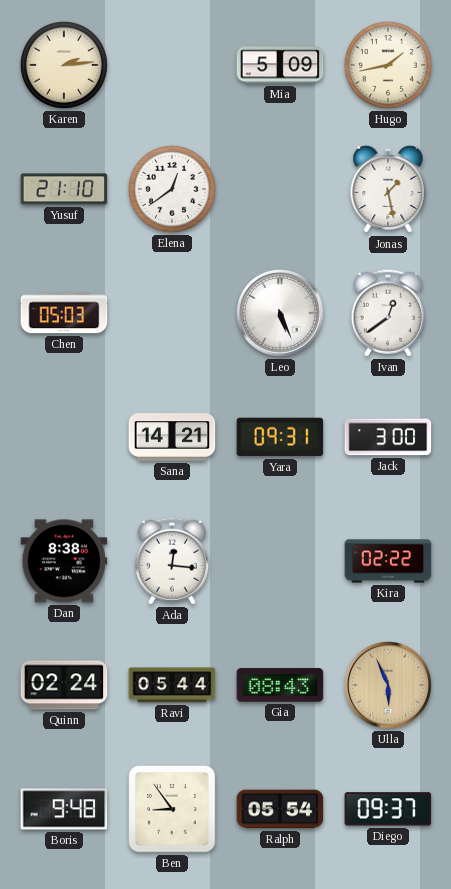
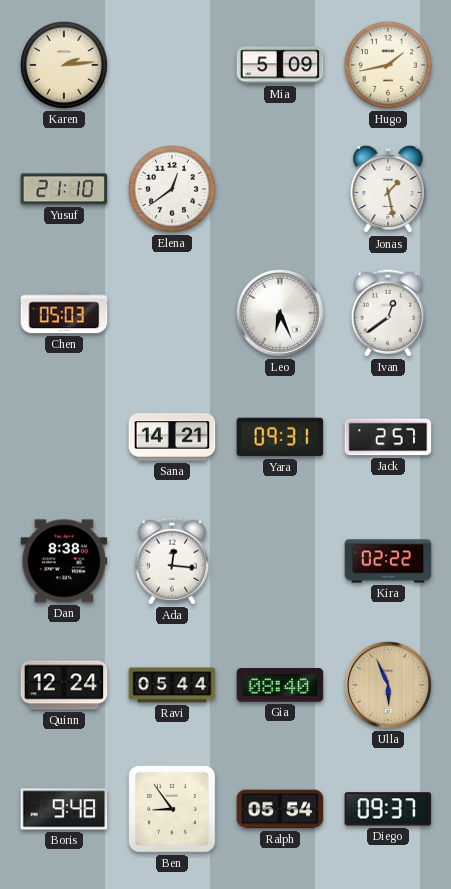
Leo: 5:26 -> 6:26
Jack: 3:00 -> 2:57
Quinn: 02:24 -> 12:24
Gia: 08:43 -> 08:40
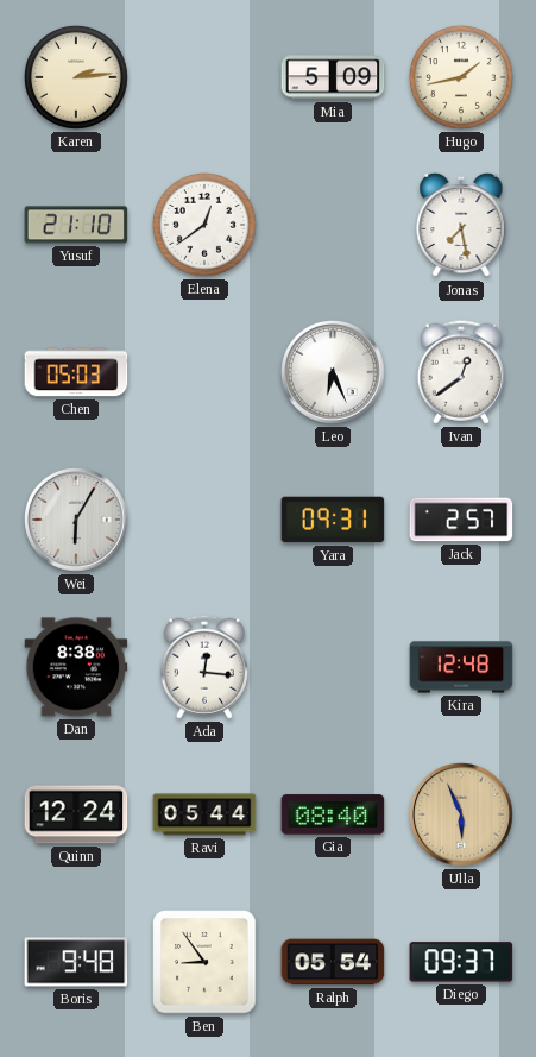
Jonas: 1:28 -> 7:28
Wei: none -> 6:05
Sana: 14:21 -> none
Kira: 02:22 -> 12:48
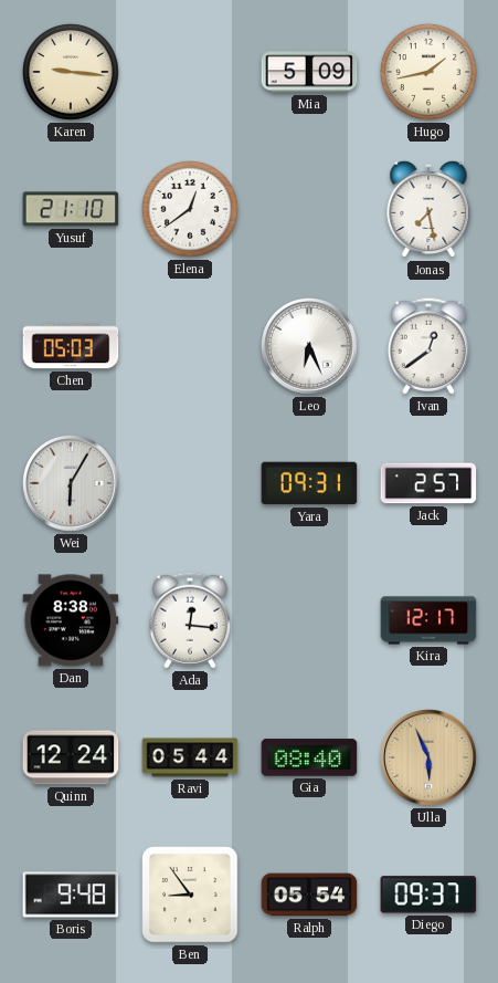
Karen: 2:14 -> 9:16
Kira: 12:48 -> 12:17
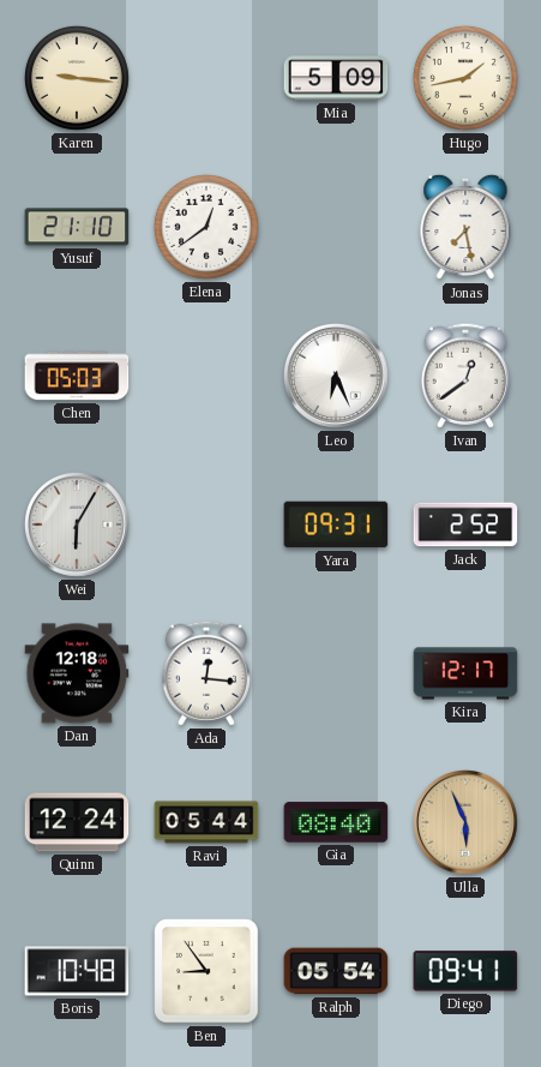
Jack: 2:57 -> 2:52
Dan: 8:38 -> 12:18
Boris: 9:48 -> 10:48
Diego: 09:37 -> 09:41
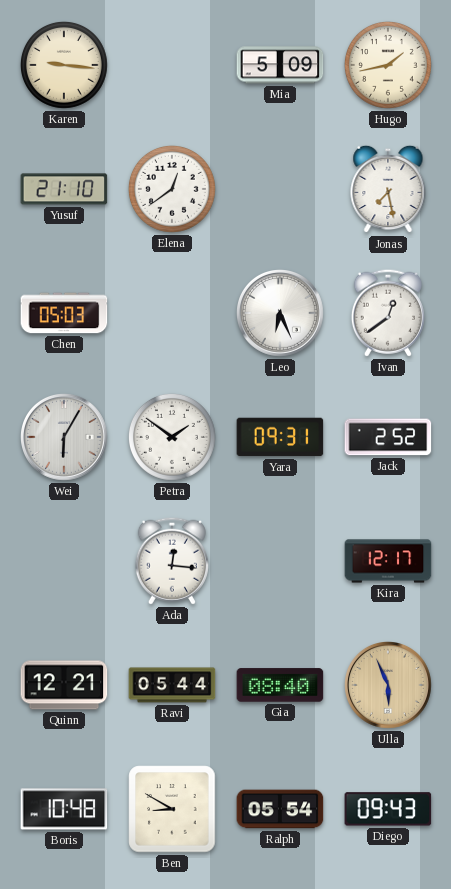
Petra: none -> 1:51
Dan: 12:18 -> none
Quinn: 12:24 -> 12:21
Ben: 8:54 -> 8:50
Diego: 09:41 -> 09:43
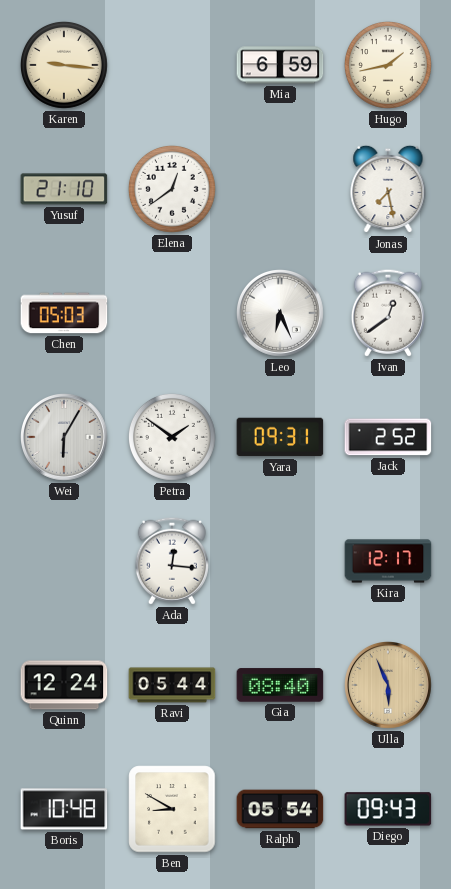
Mia: 5:09 -> 6:59
Quinn: 12:21 -> 12:24
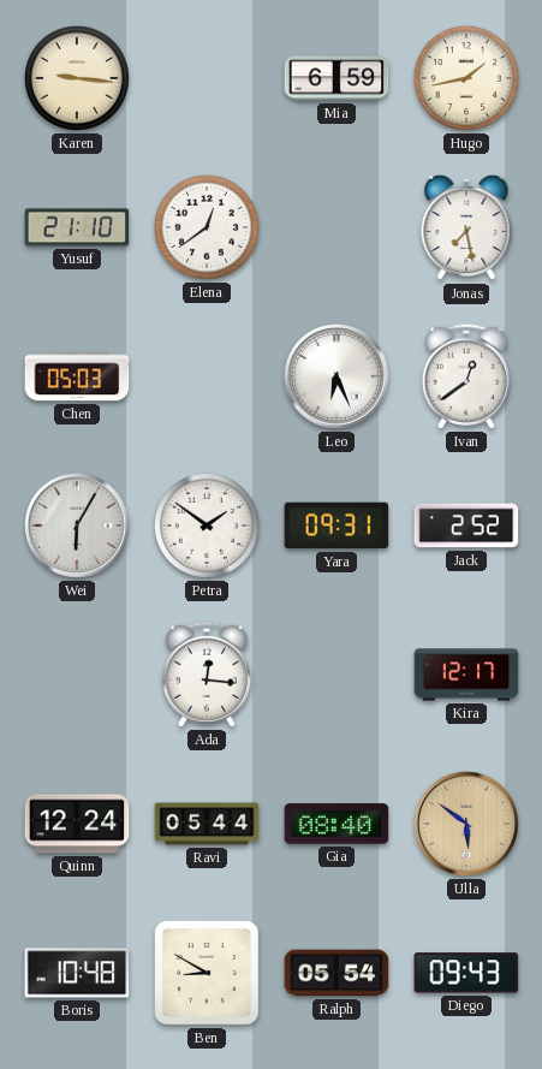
Ulla: 5:56 -> 5:51
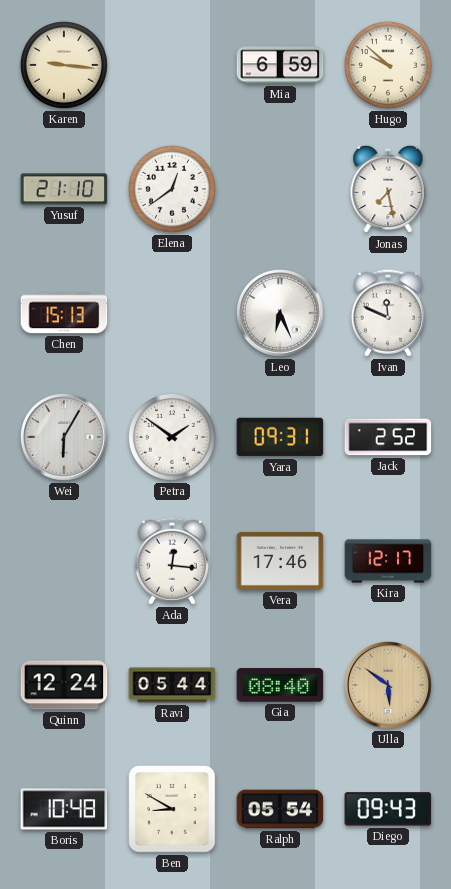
Hugo: 1:43 -> 9:52
Chen: 05:03 -> 15:13
Ivan: 12:39 -> 11:49
Vera: none -> 17:46
